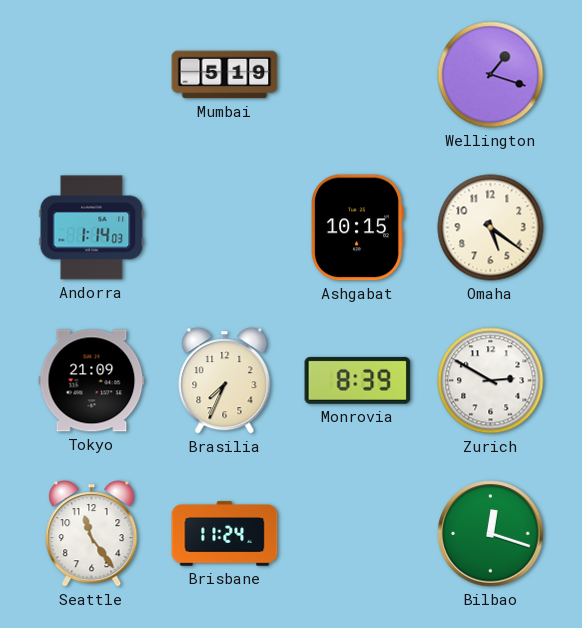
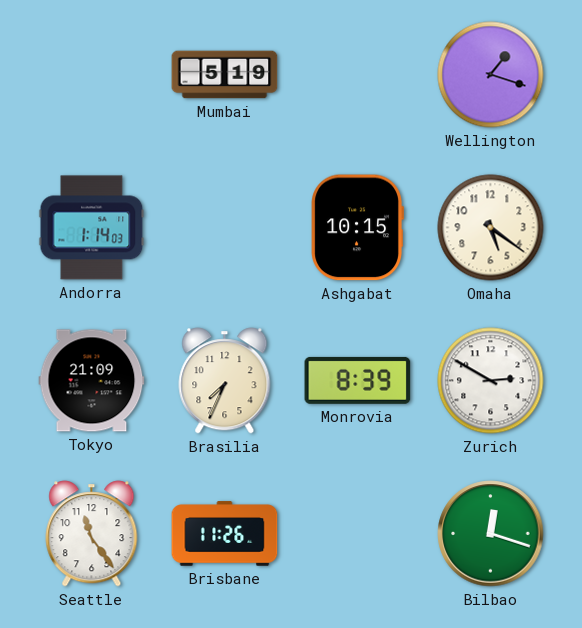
Brisbane: 11:24 -> 11:26
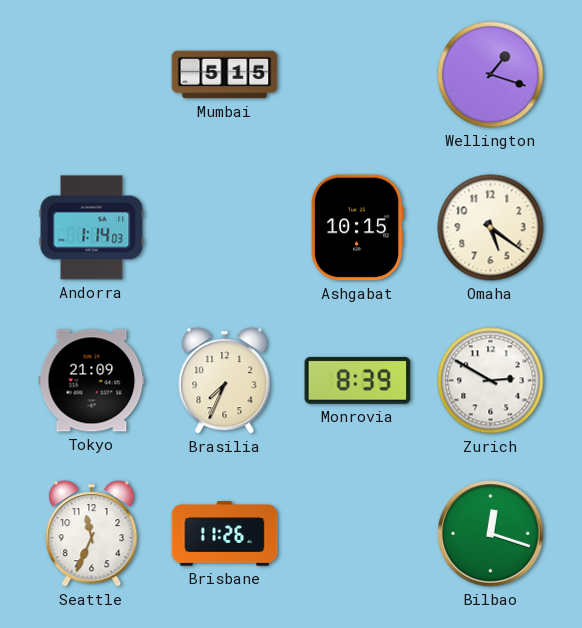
Mumbai: 5:19 -> 5:15
Seattle: 11:24 -> 11:34
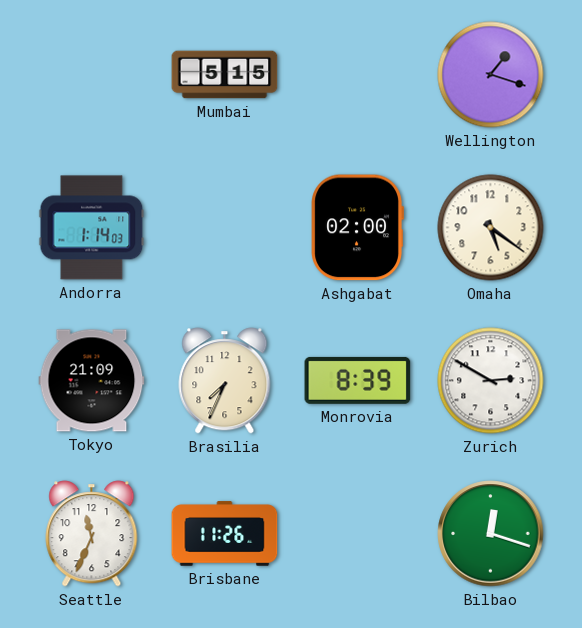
Ashgabat: 10:15 -> 02:00
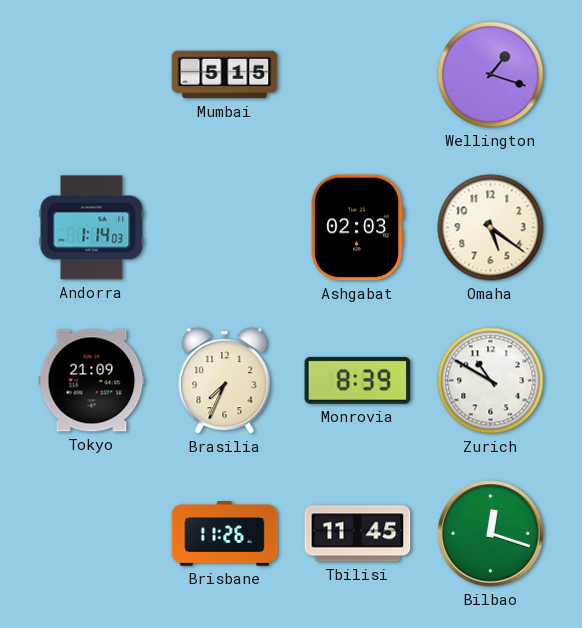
Ashgabat: 02:00 -> 02:03
Zurich: 2:50 -> 10:50
Seattle: 11:34 -> none
Tbilisi: none -> 11:45
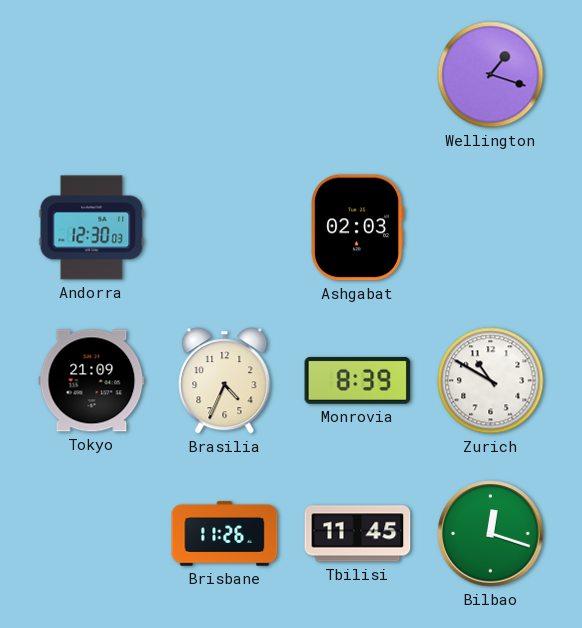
Mumbai: 5:15 -> none
Andorra: 1:14 -> 12:30
Omaha: 5:21 -> none
Brasilia: 7:34 -> 4:34
